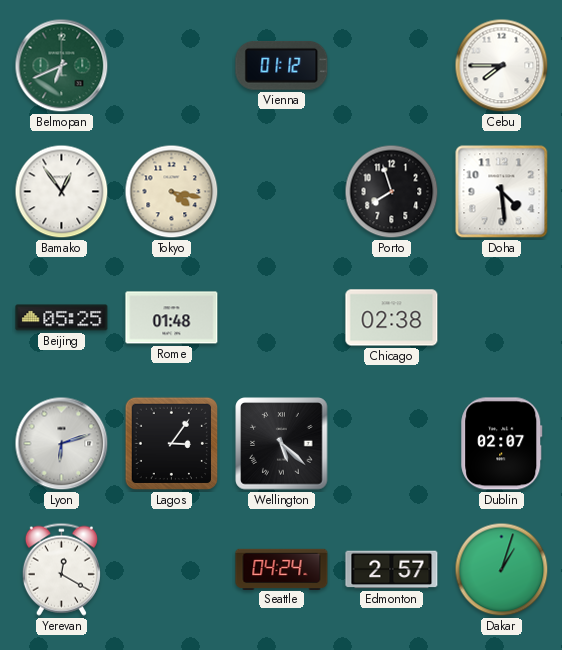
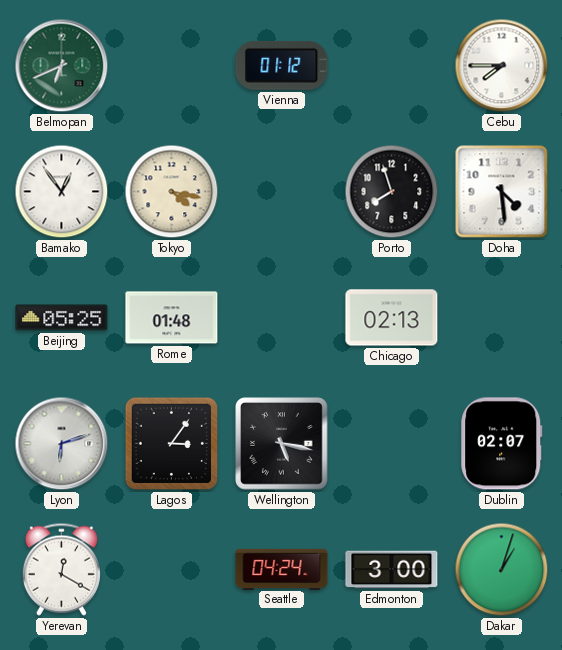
Chicago: 02:38 -> 02:13
Wellington: 5:22 -> 5:17
Edmonton: 2:57 -> 3:00
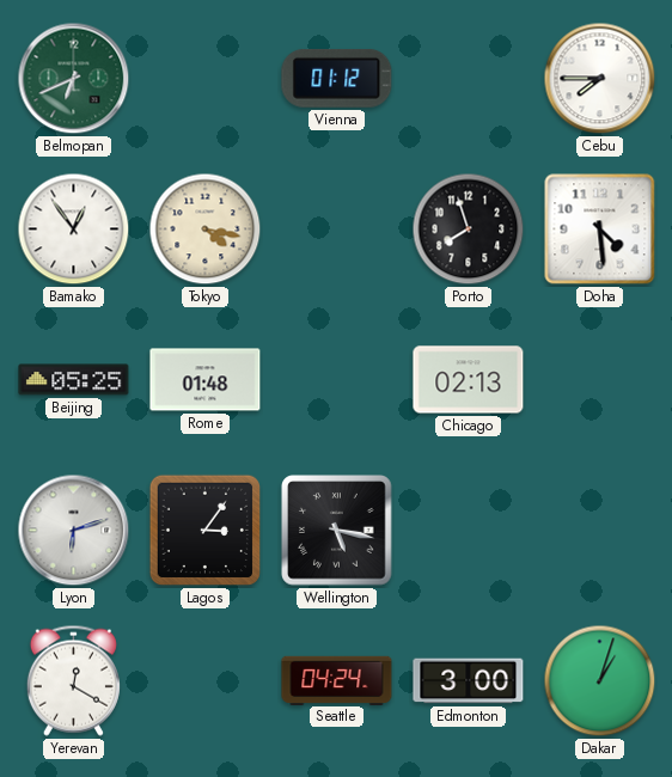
Dublin: 02:07 -> none
